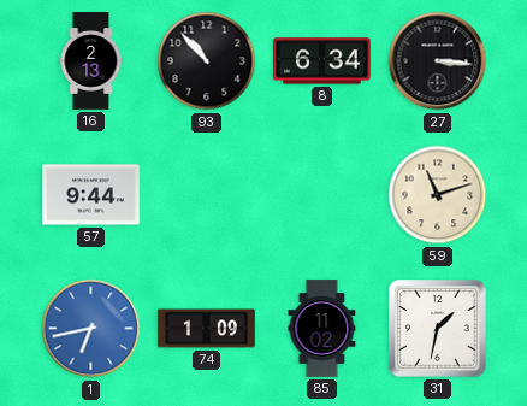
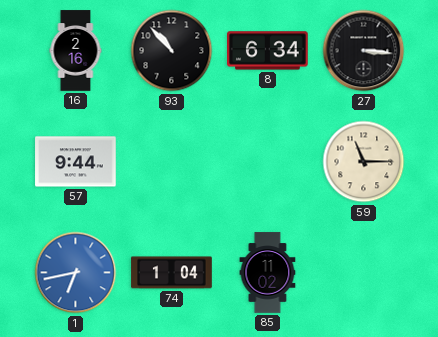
16: 2:13 -> 2:16
59: 11:12 -> 11:15
74: 1:09 -> 1:04
31: 1:32 -> none
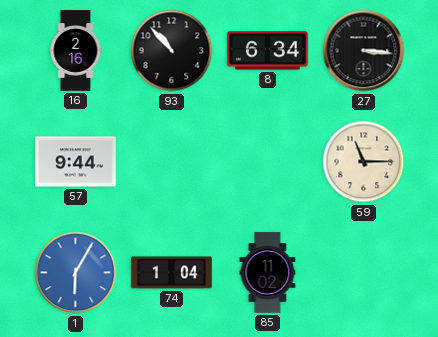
1: 6:43 -> 6:05
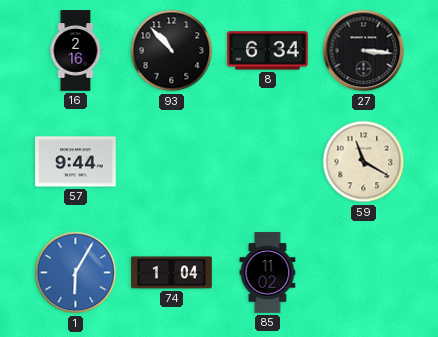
59: 11:15 -> 11:20
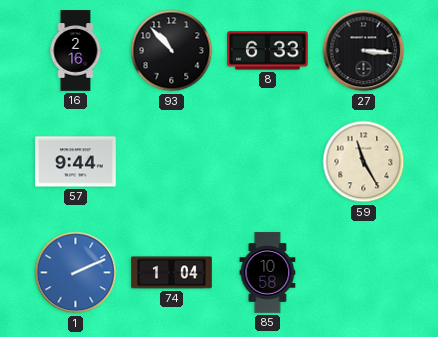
8: 6:34 -> 6:33
59: 11:20 -> 11:25
1: 6:05 -> 2:11
85: 11:02 -> 10:58
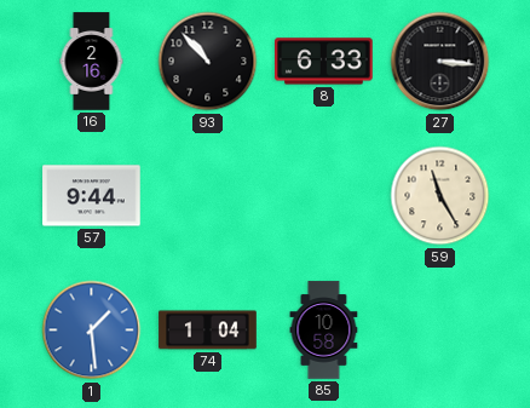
1: 2:11 -> 1:29
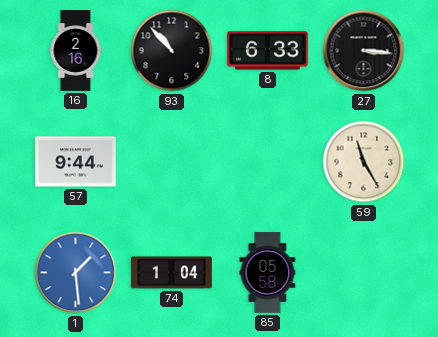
85: 10:58 -> 05:58
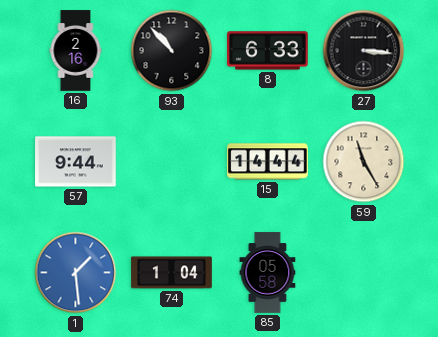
15: none -> 14:44
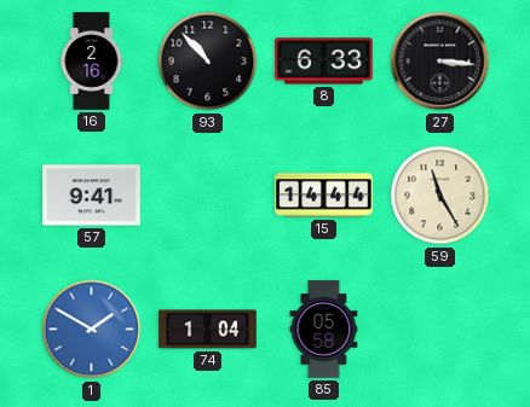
57: 9:44 -> 9:41
1: 1:29 -> 1:50
